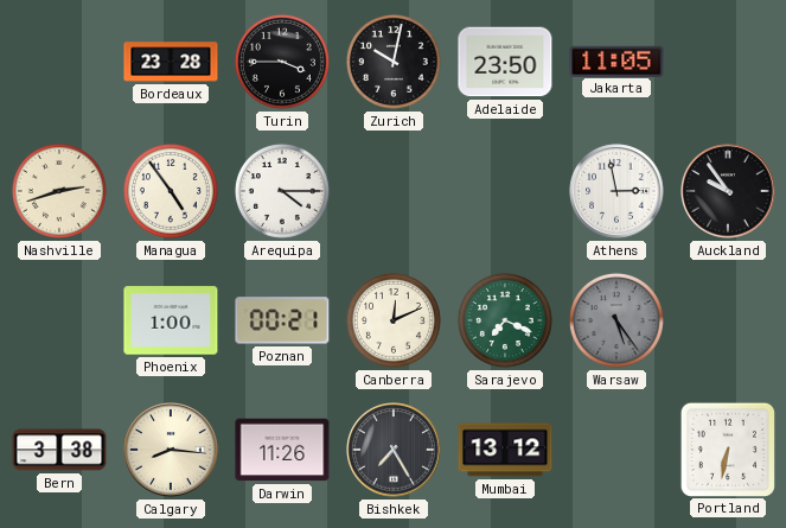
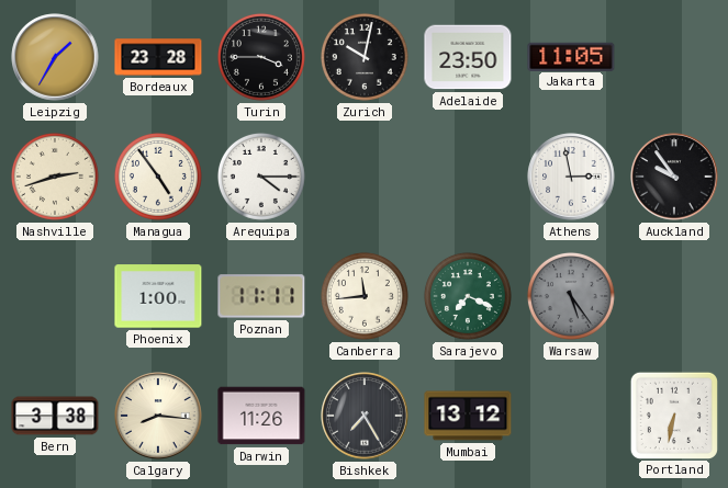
Leipzig: none -> 1:35
Poznan: 00:21 -> 11:11
Canberra: 12:11 -> 11:44
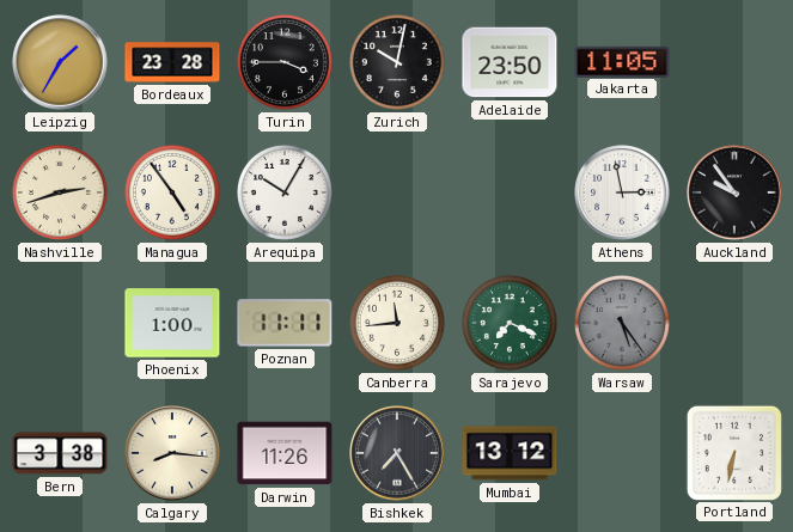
Arequipa: 4:15 -> 10:05
